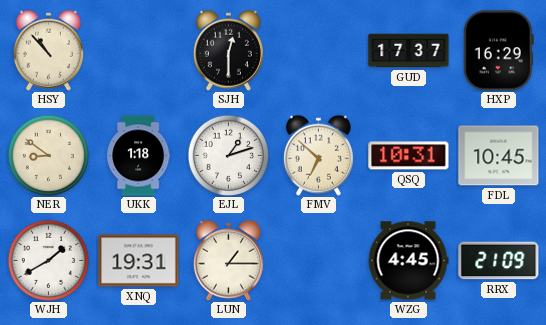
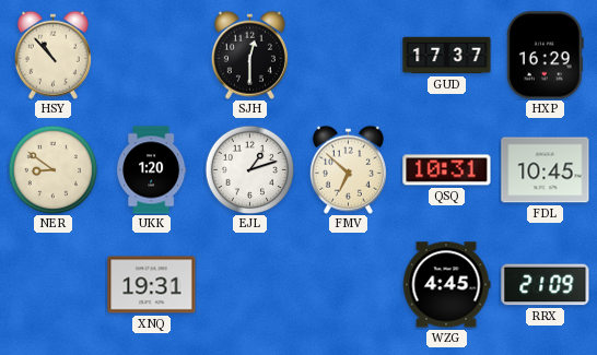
UKK: 1:18 -> 1:20
WJH: 1:40 -> none
LUN: 1:15 -> none
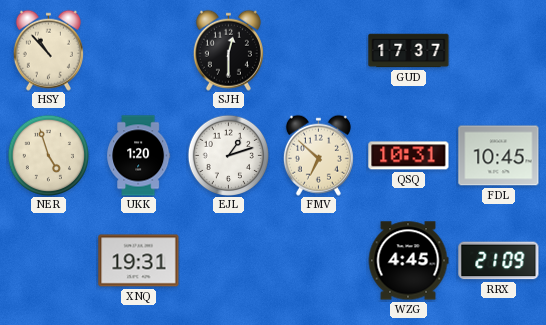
HXP: 16:29 -> none
NER: 8:51 -> 4:57
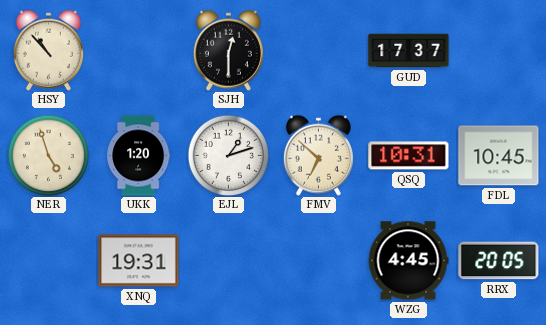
RRX: 21:09 -> 20:05
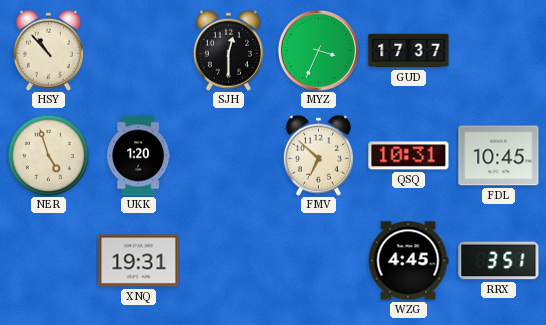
MYZ: none -> 3:34
EJL: 1:12 -> none
RRX: 20:05 -> 3:51
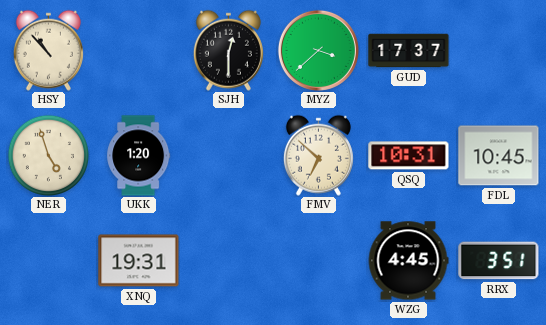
MYZ: 3:34 -> 3:38
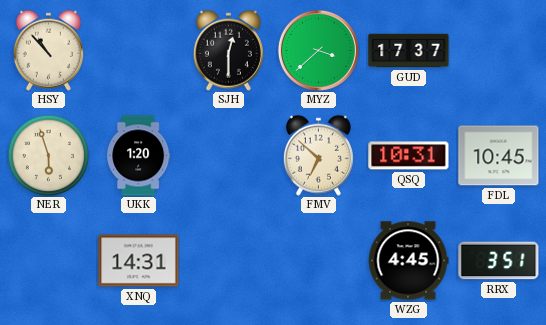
NER: 4:57 -> 5:57
XNQ: 19:31 -> 14:31
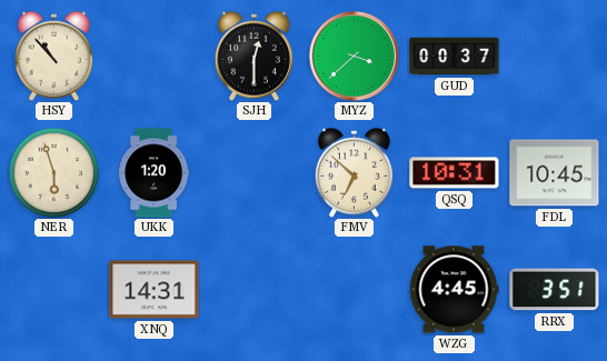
GUD: 17:37 -> 00:37
